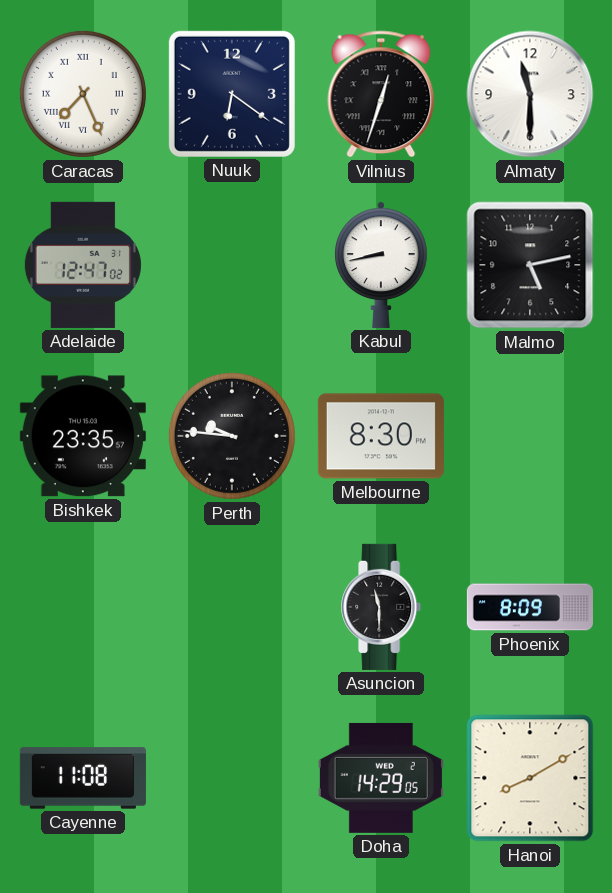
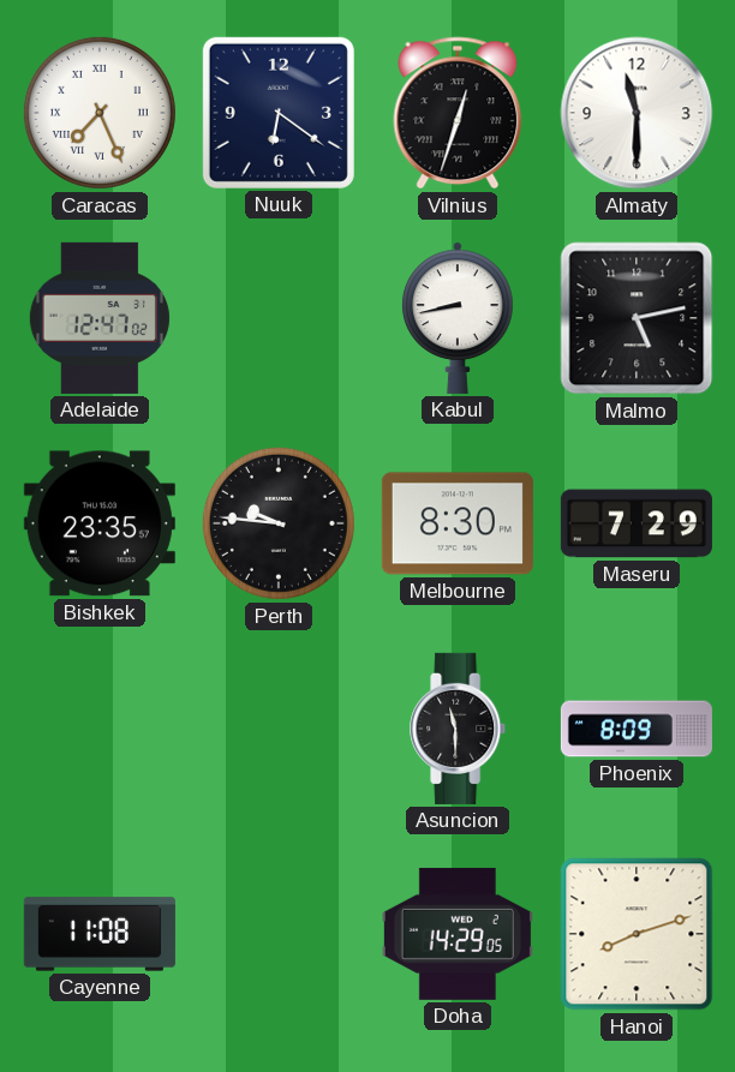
Maseru: none -> 7:29
Hanoi: 8:10 -> 8:12
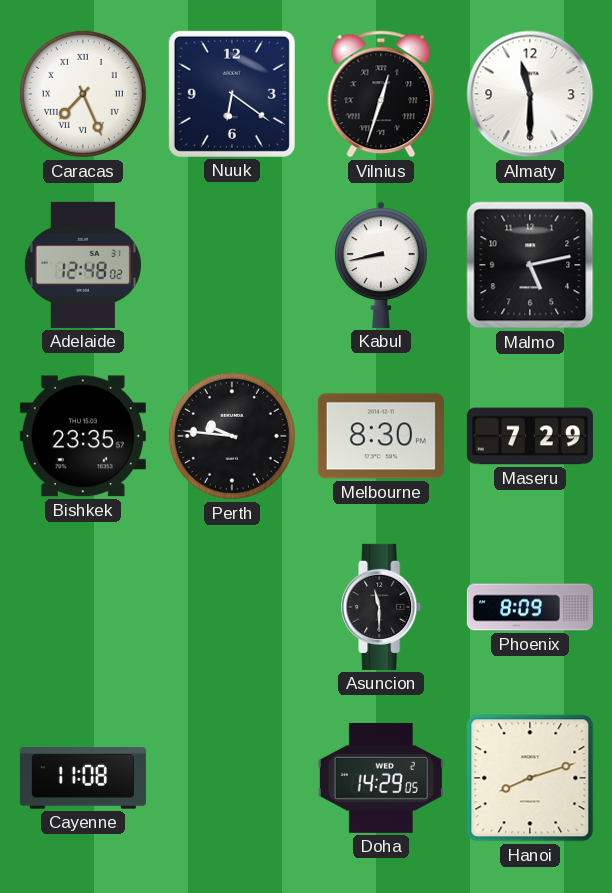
Adelaide: 12:47 -> 12:48
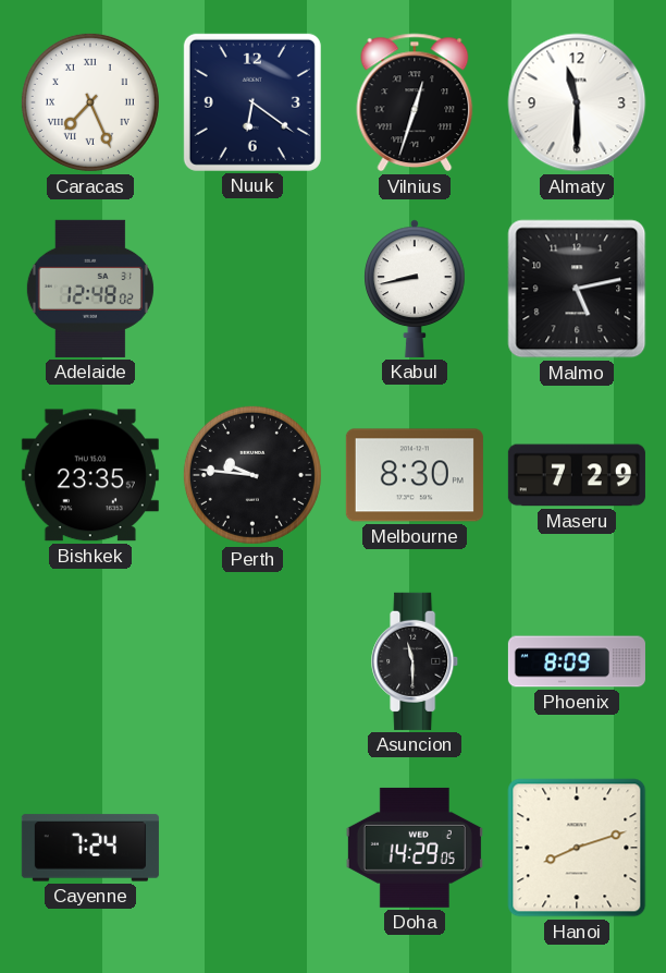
Cayenne: 11:08 -> 7:24
